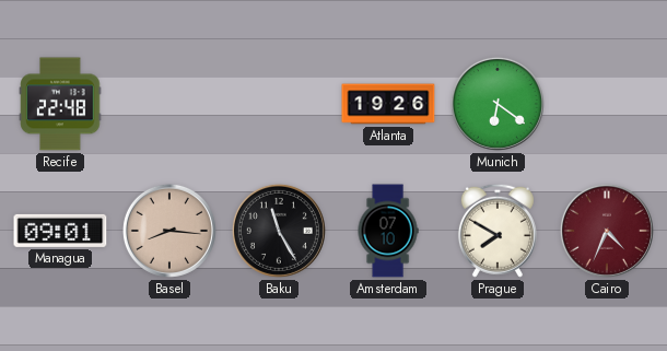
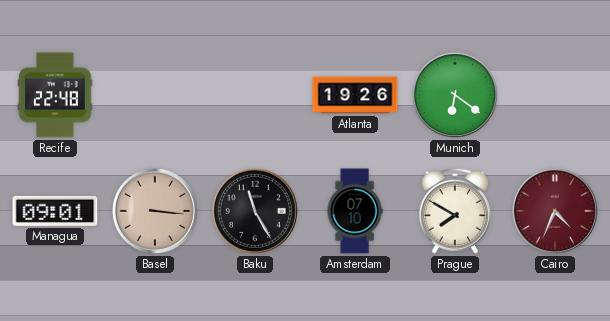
Basel: 8:16 -> 3:16
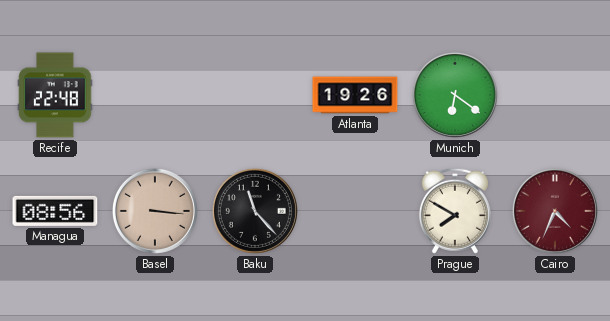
Managua: 09:01 -> 08:56
Baku: 11:25 -> 11:23
Amsterdam: 07:10 -> none
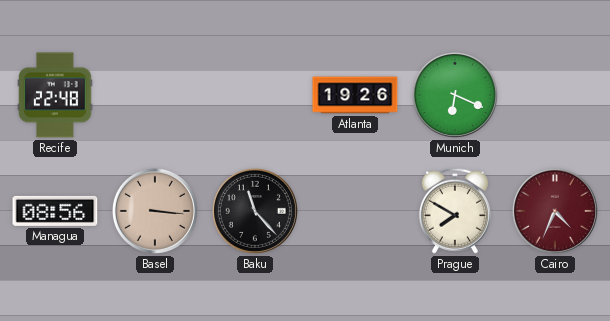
Munich: 6:21 -> 6:19
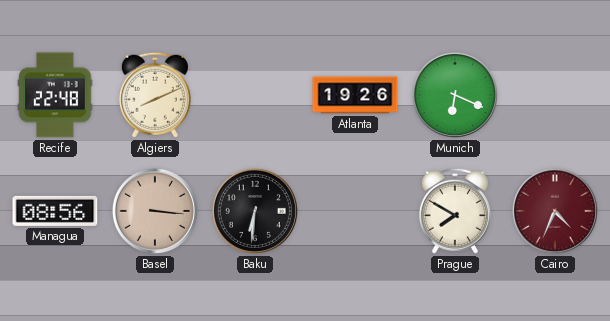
Algiers: none -> 8:11
Baku: 11:23 -> 6:31
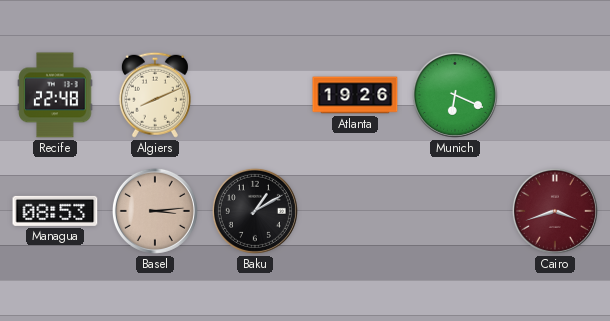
Managua: 08:56 -> 08:53
Basel: 3:16 -> 3:14
Baku: 6:31 -> 1:10
Prague: 7:50 -> none
Cairo: 4:34 -> 3:42
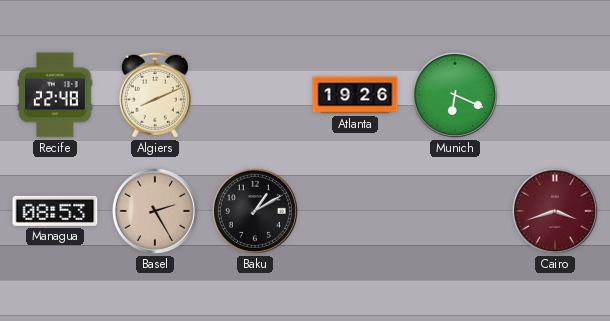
Basel: 3:14 -> 2:25
